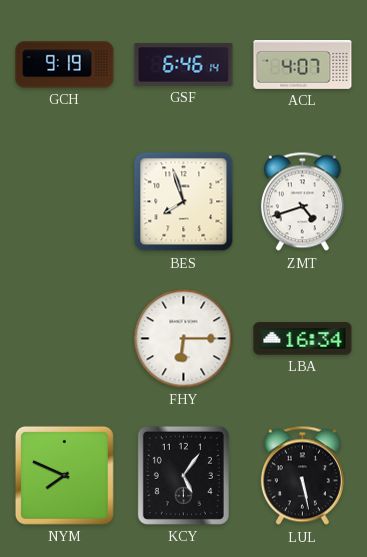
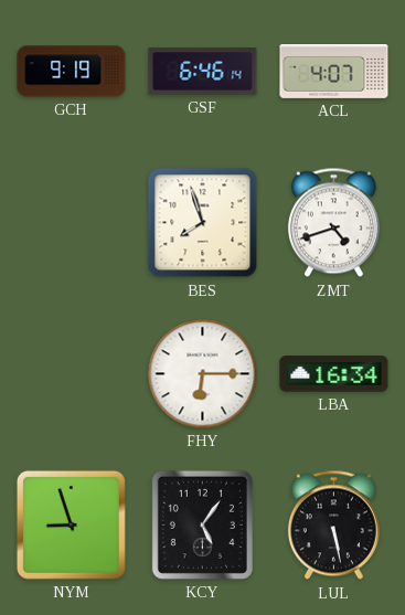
NYM: 7:49 -> 8:57
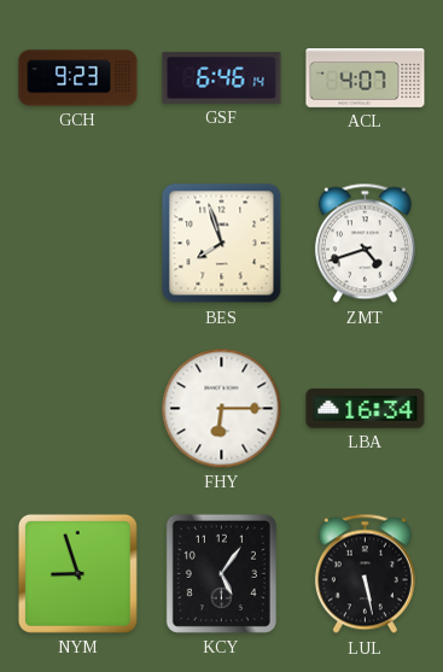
GCH: 9:19 -> 9:23
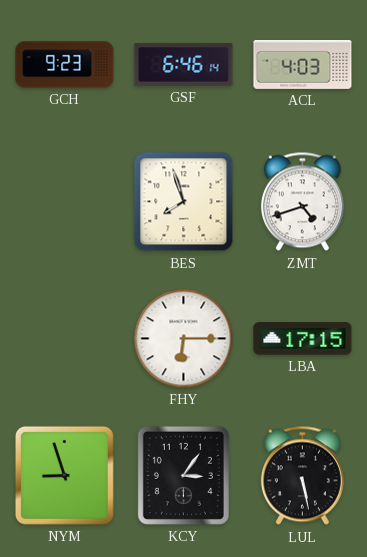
ACL: 4:07 -> 4:03
LBA: 16:34 -> 17:15
KCY: 5:06 -> 3:06
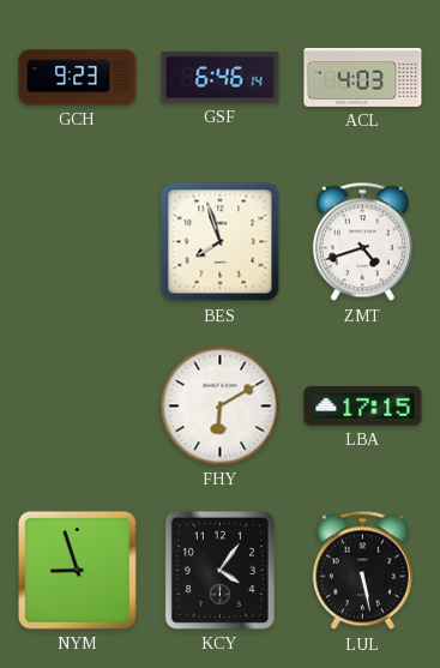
FHY: 6:15 -> 6:10
KCY: 3:06 -> 4:06
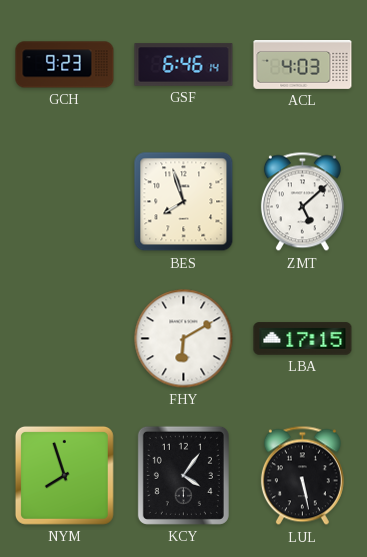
ZMT: 4:42 -> 5:08
NYM: 8:57 -> 7:57
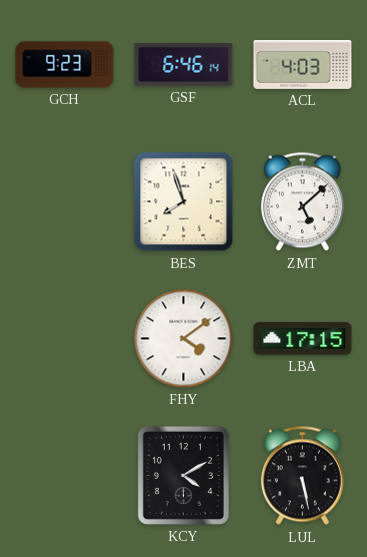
FHY: 6:10 -> 4:09
NYM: 7:57 -> none
KCY: 4:06 -> 4:10
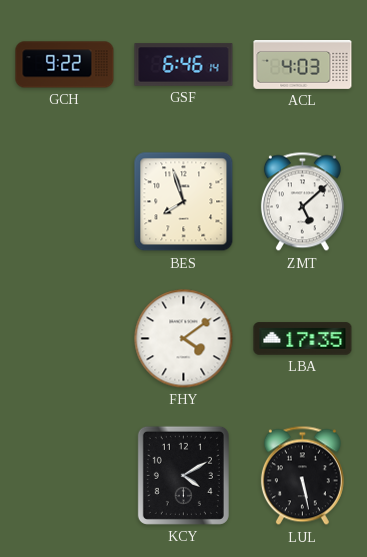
GCH: 9:23 -> 9:22
LBA: 17:15 -> 17:35
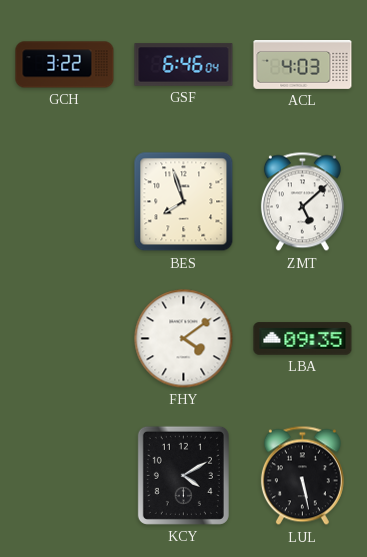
GCH: 9:22 -> 3:22
GSF: 6:46:14 -> 6:46:04
LBA: 17:35 -> 09:35
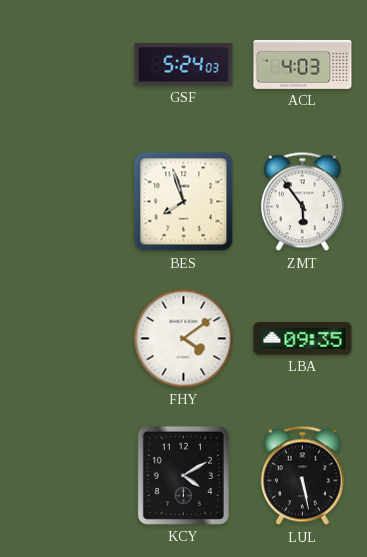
GCH: 3:22 -> none
GSF: 6:46 -> 5:24
ZMT: 5:08 -> 5:54
